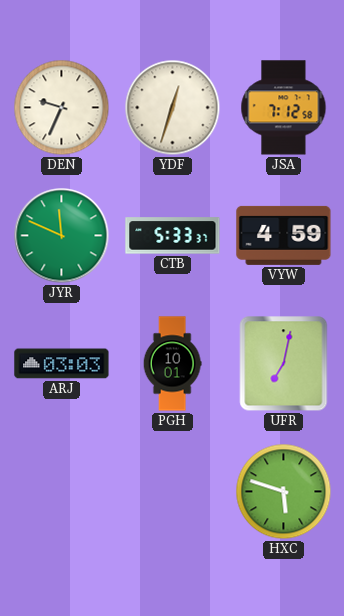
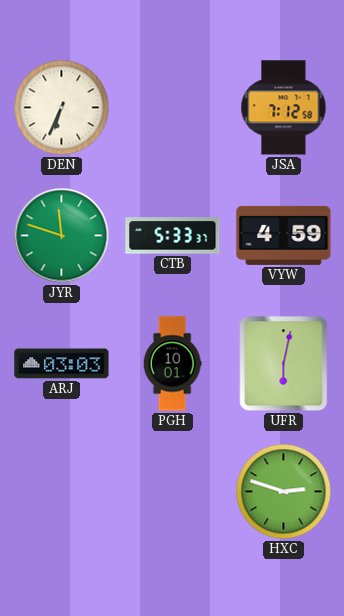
DEN: 9:34 -> 6:34
YDF: 12:33 -> none
JYR: 11:49 -> 11:48
UFR: 7:02 -> 6:02
HXC: 5:48 -> 2:48
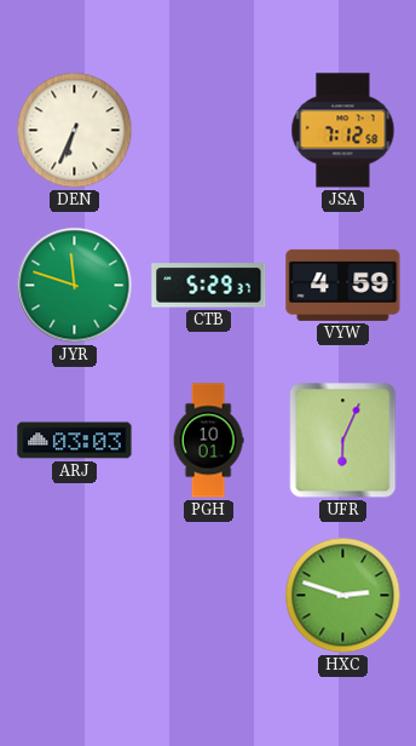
CTB: 5:33 -> 5:29
UFR: 6:02 -> 6:04
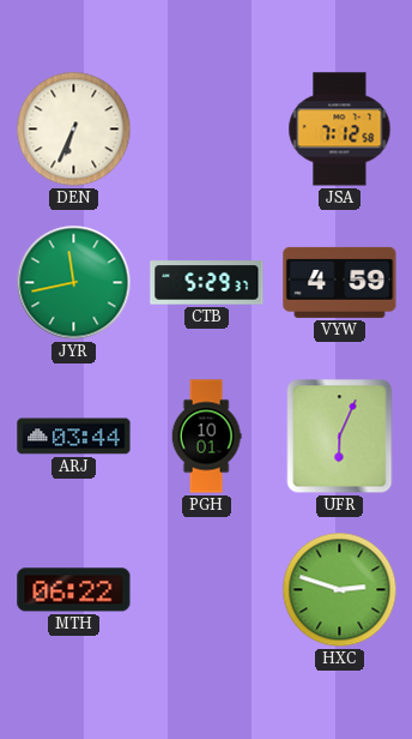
JYR: 11:48 -> 11:43
ARJ: 03:03 -> 03:44
MTH: none -> 06:22
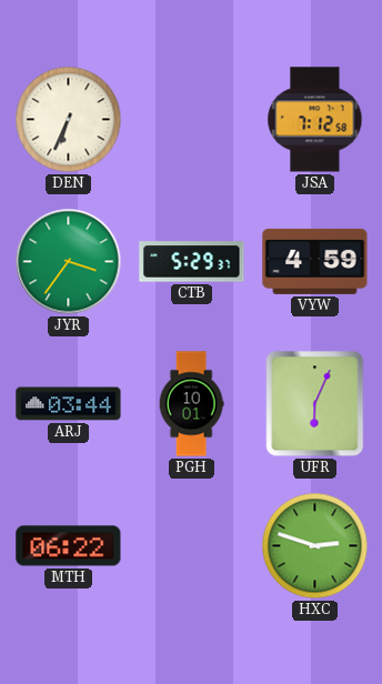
JYR: 11:43 -> 3:36
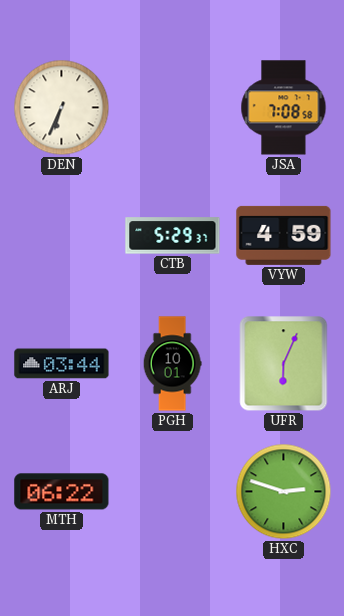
JSA: 7:12 -> 7:08
JYR: 3:36 -> none
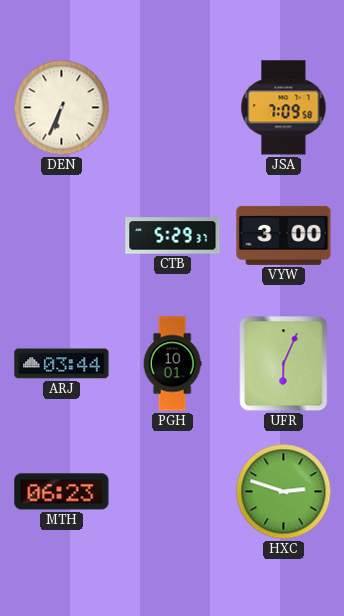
JSA: 7:08 -> 7:09
VYW: 4:59 -> 3:00
MTH: 06:22 -> 06:23
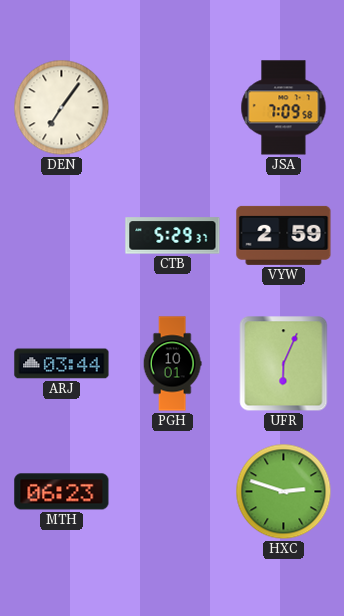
DEN: 6:34 -> 7:06
VYW: 3:00 -> 2:59
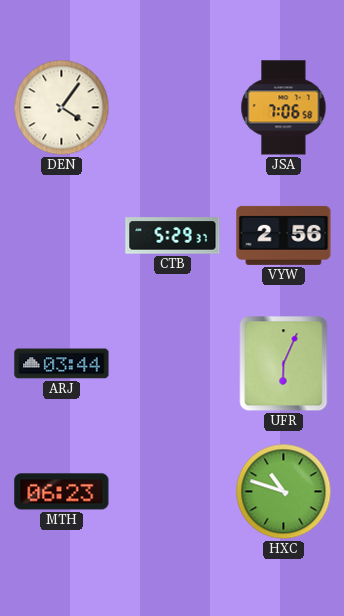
DEN: 7:06 -> 4:06
JSA: 7:09 -> 7:06
VYW: 2:59 -> 2:56
PGH: 10:01 -> none
HXC: 2:48 -> 10:48
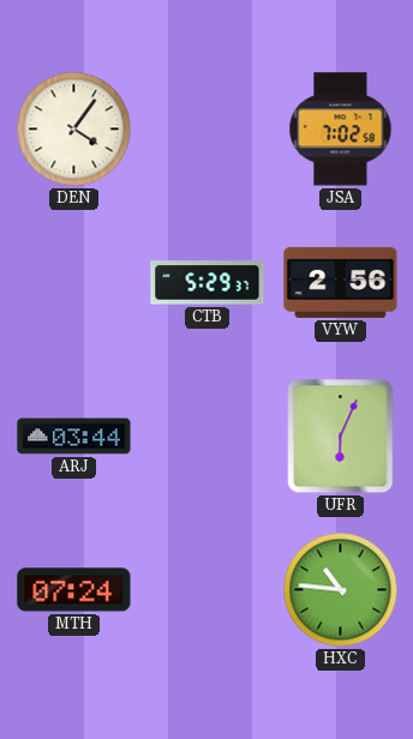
JSA: 7:06 -> 7:02
MTH: 06:23 -> 07:24
HXC: 10:48 -> 10:46
